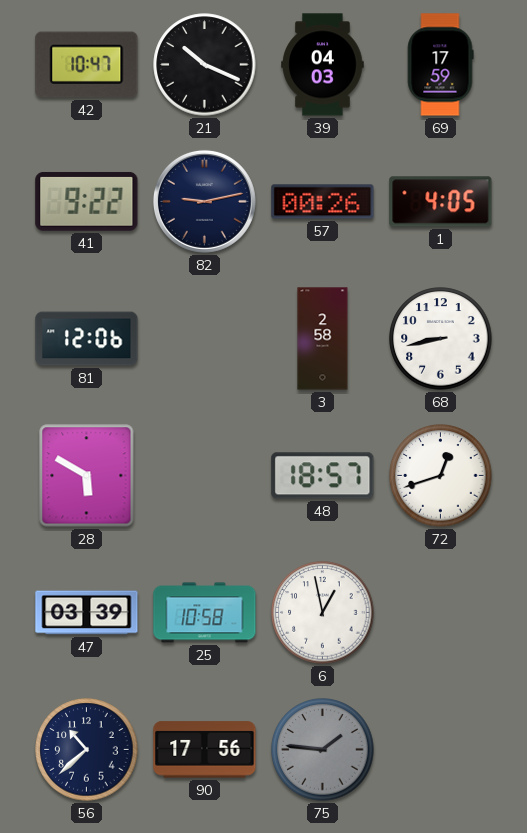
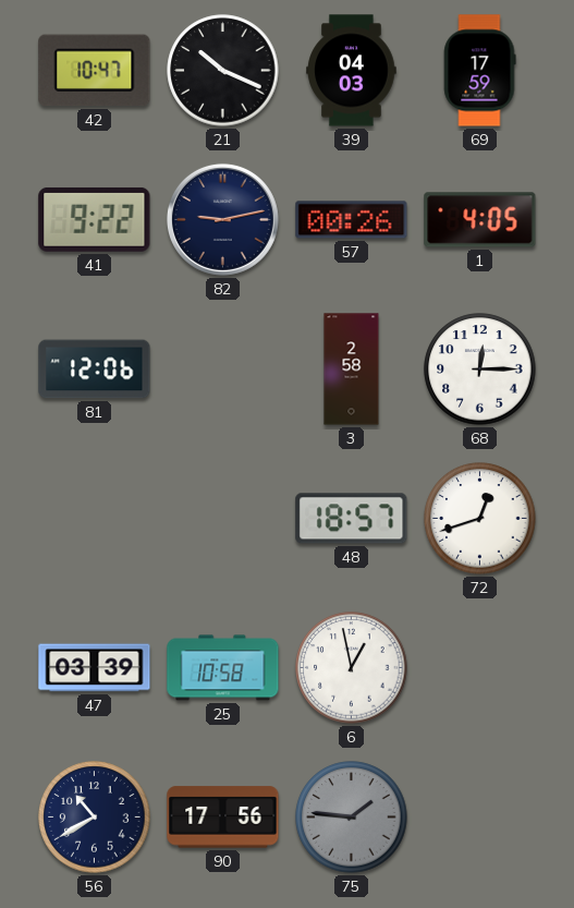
68: 8:43 -> 12:15
28: 5:50 -> none
56: 10:38 -> 10:40
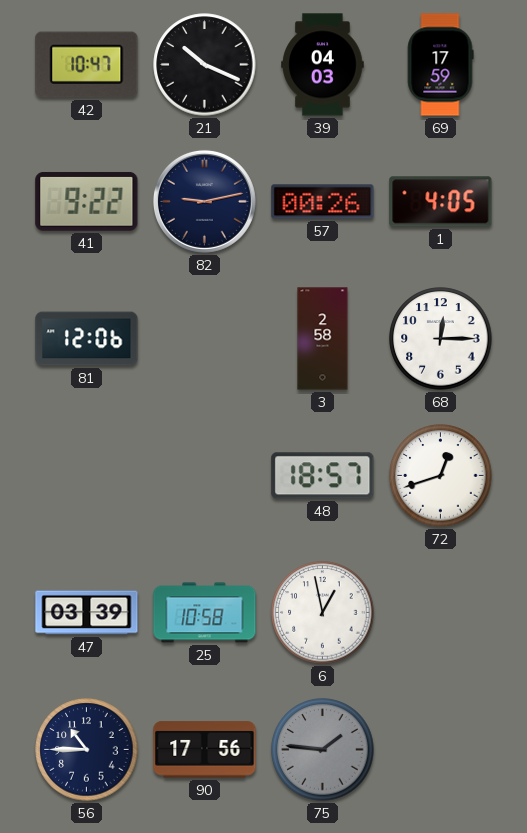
56: 10:40 -> 10:45
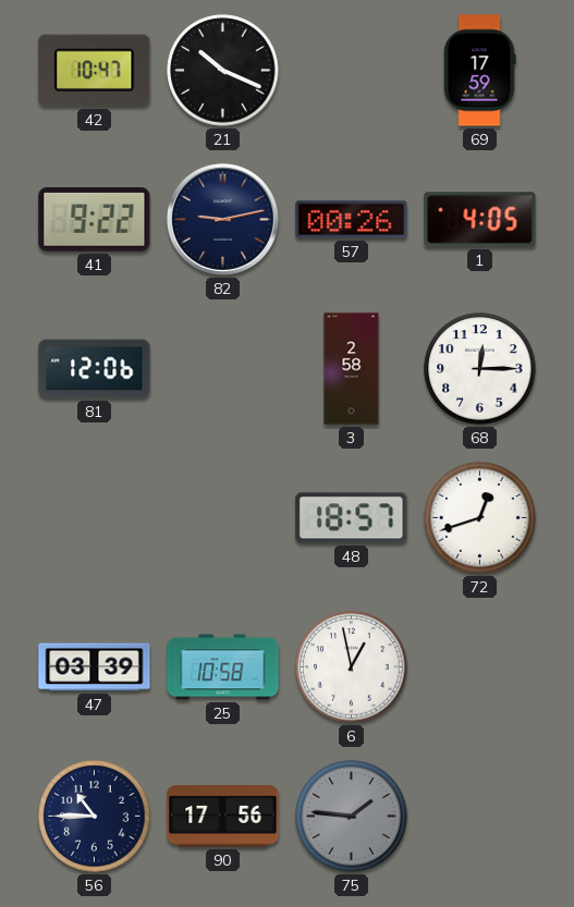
39: 04:03 -> none
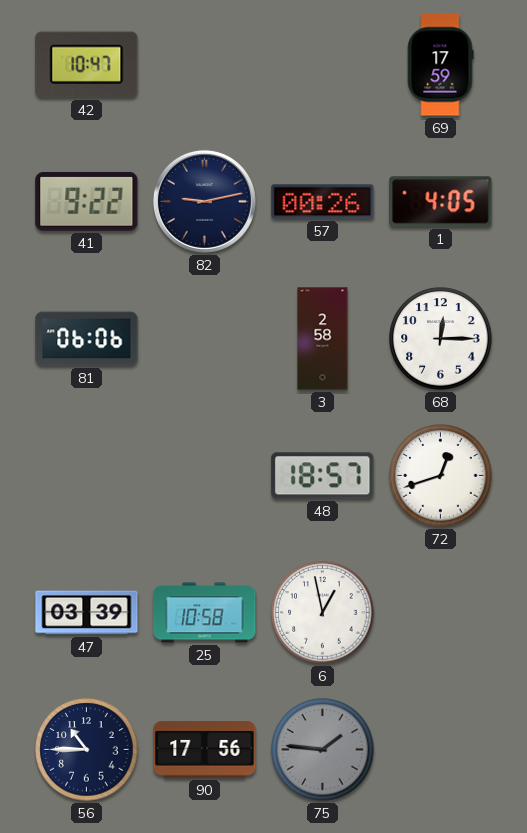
21: 10:19 -> none
81: 12:06 -> 06:06
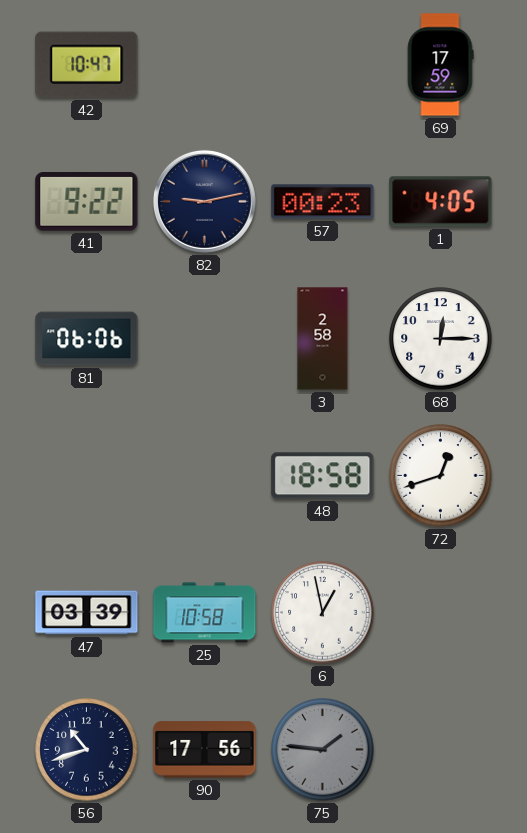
57: 00:26 -> 00:23
48: 18:57 -> 18:58
56: 10:45 -> 10:42
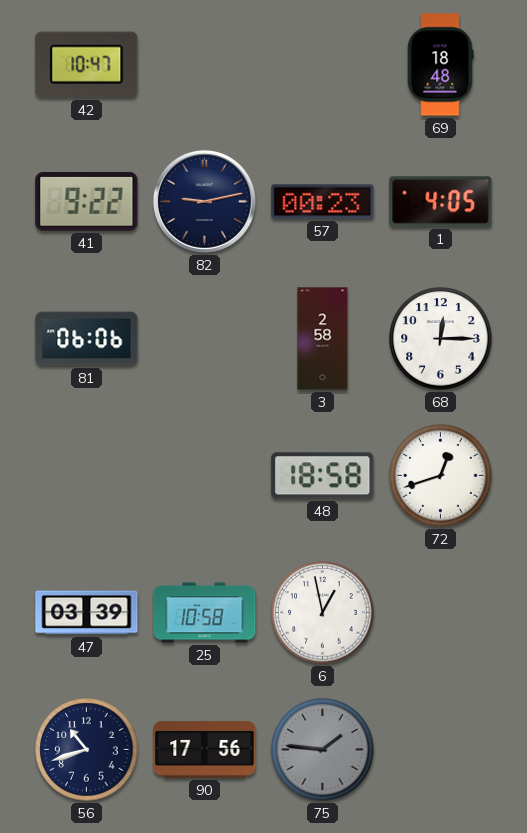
69: 17:59 -> 18:48
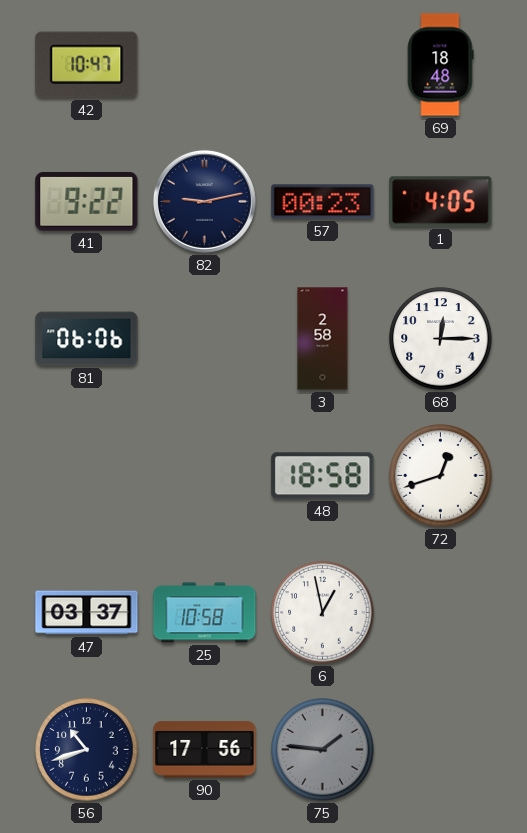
47: 03:39 -> 03:37
